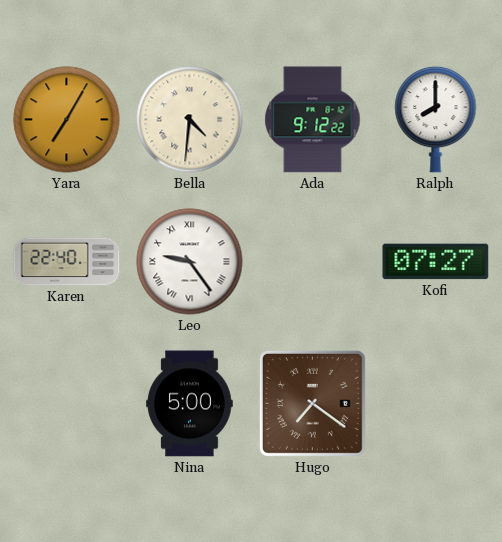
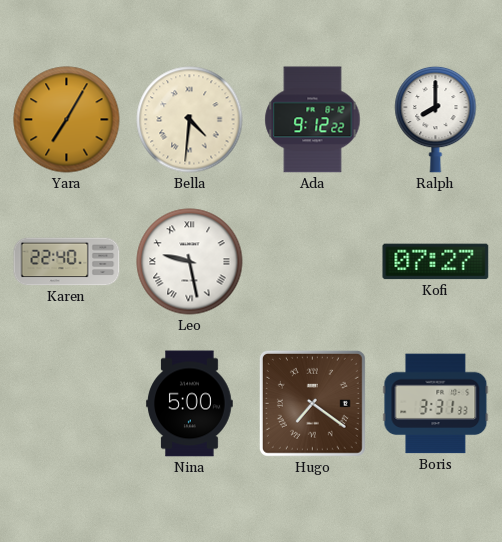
Leo: 9:24 -> 9:28
Boris: none -> 3:31
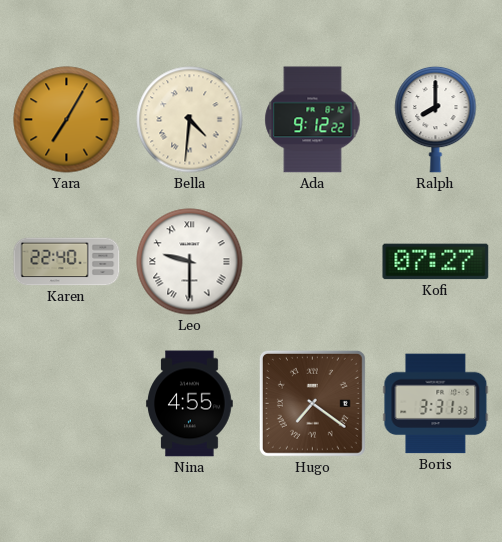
Leo: 9:28 -> 9:30
Nina: 5:00 -> 4:55
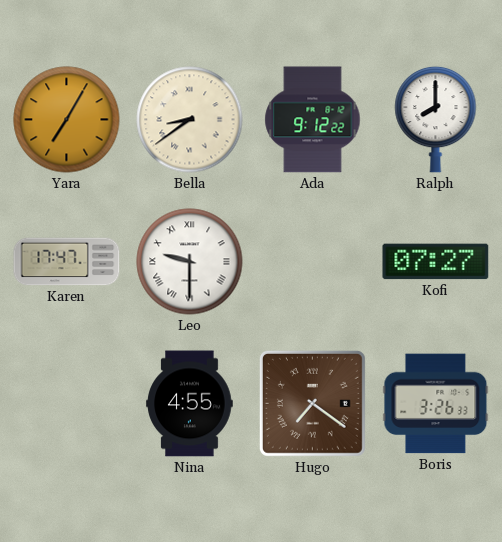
Bella: 4:31 -> 8:39
Karen: 22:40 -> 17:47
Boris: 3:31 -> 3:26
